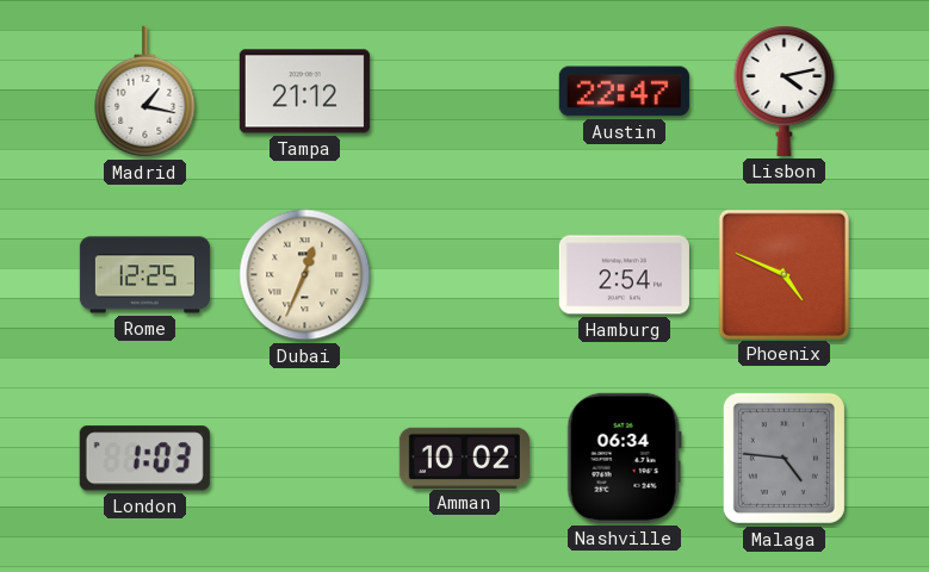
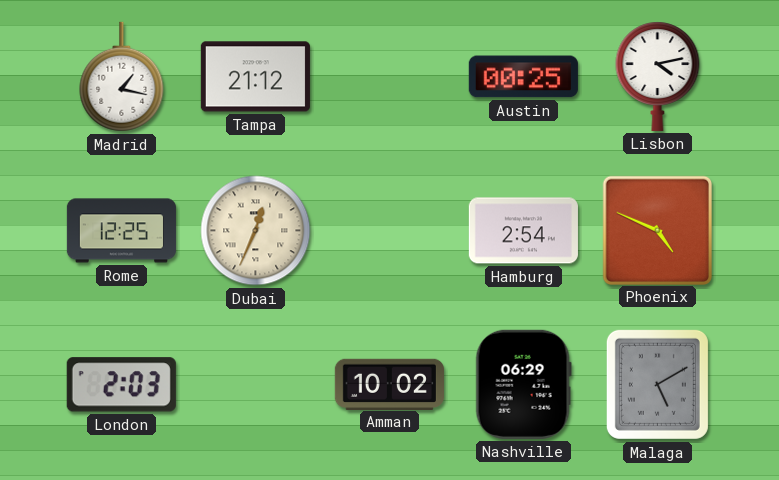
Austin: 22:47 -> 00:25
London: 1:03 -> 2:03
Nashville: 06:34 -> 06:29
Malaga: 4:46 -> 5:10
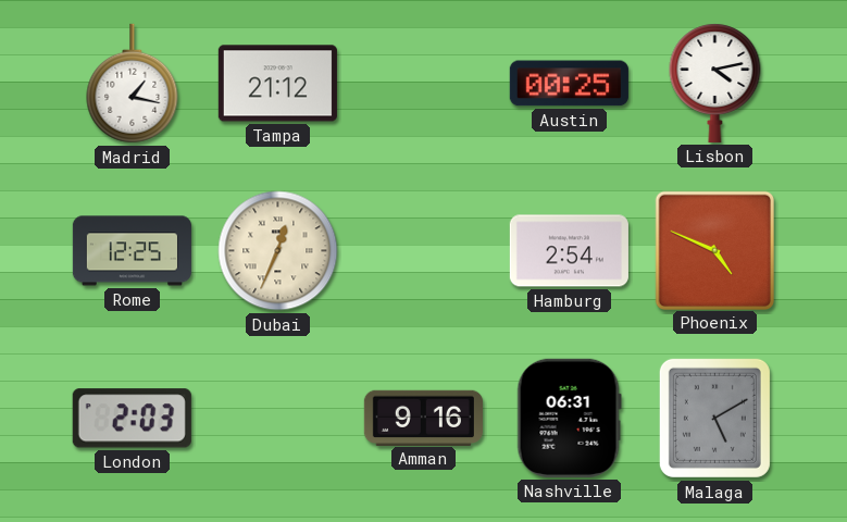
Amman: 10:02 -> 9:16
Nashville: 06:29 -> 06:31
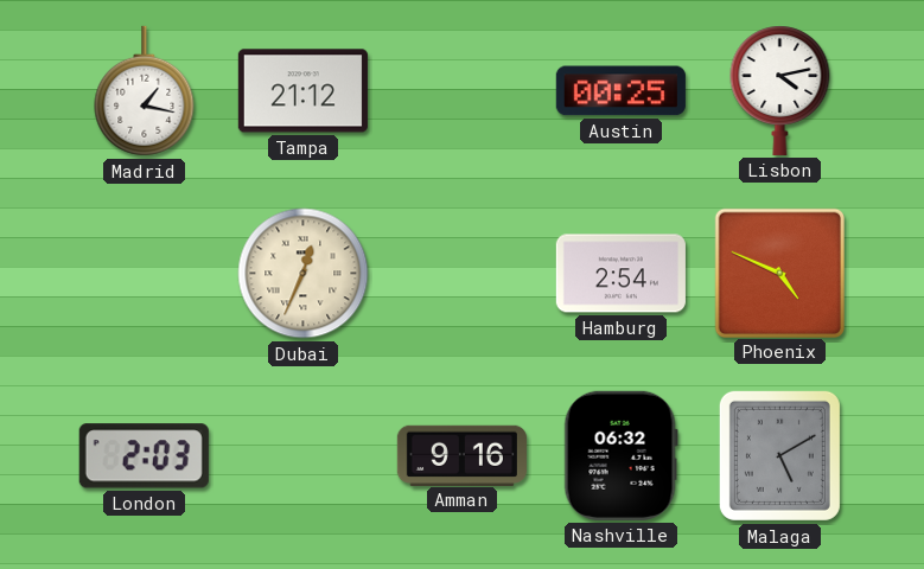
Rome: 12:25 -> none
Nashville: 06:31 -> 06:32
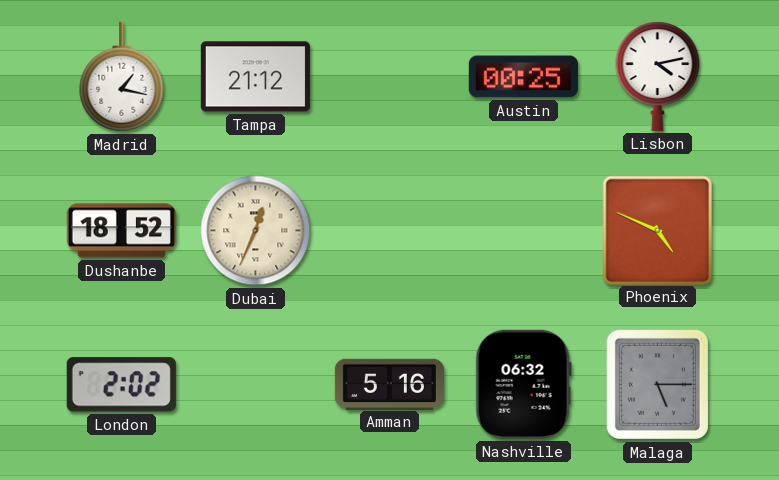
Dushanbe: none -> 18:52
Hamburg: 2:54 -> none
London: 2:03 -> 2:02
Amman: 9:16 -> 5:16
Malaga: 5:10 -> 5:15
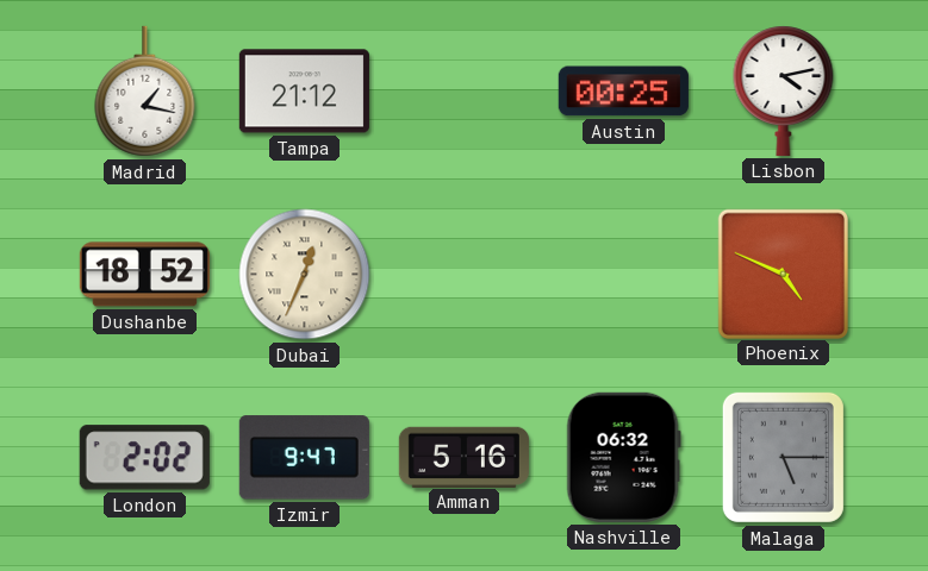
Izmir: none -> 9:47
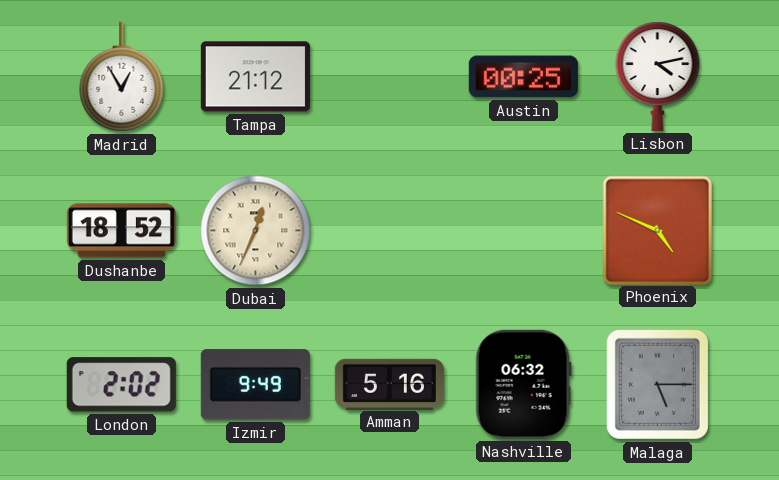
Madrid: 1:17 -> 12:55
Izmir: 9:47 -> 9:49
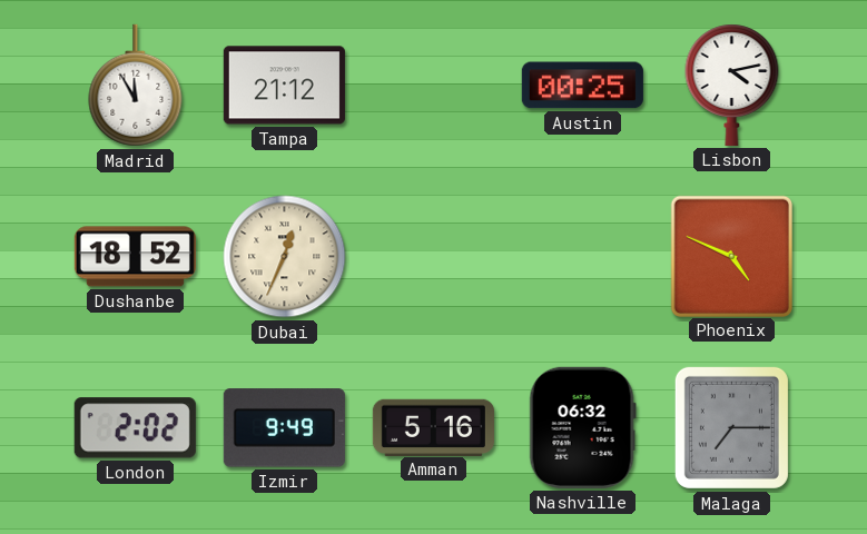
Madrid: 12:55 -> 11:55
Malaga: 5:15 -> 7:15
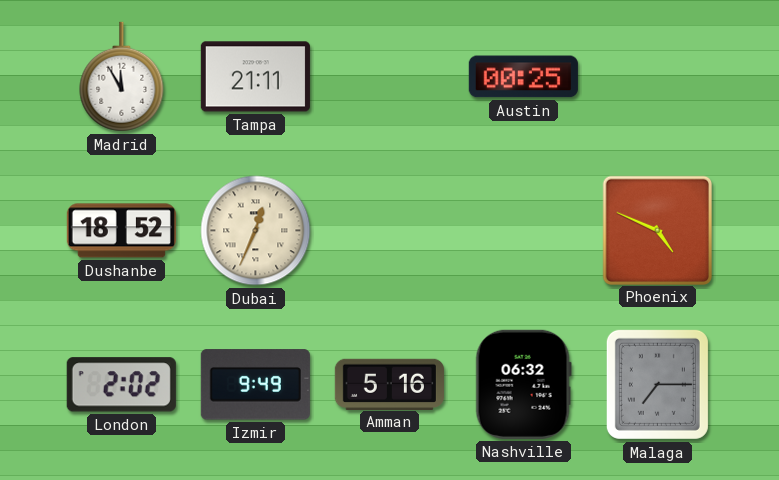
Tampa: 21:12 -> 21:11
Lisbon: 4:13 -> none
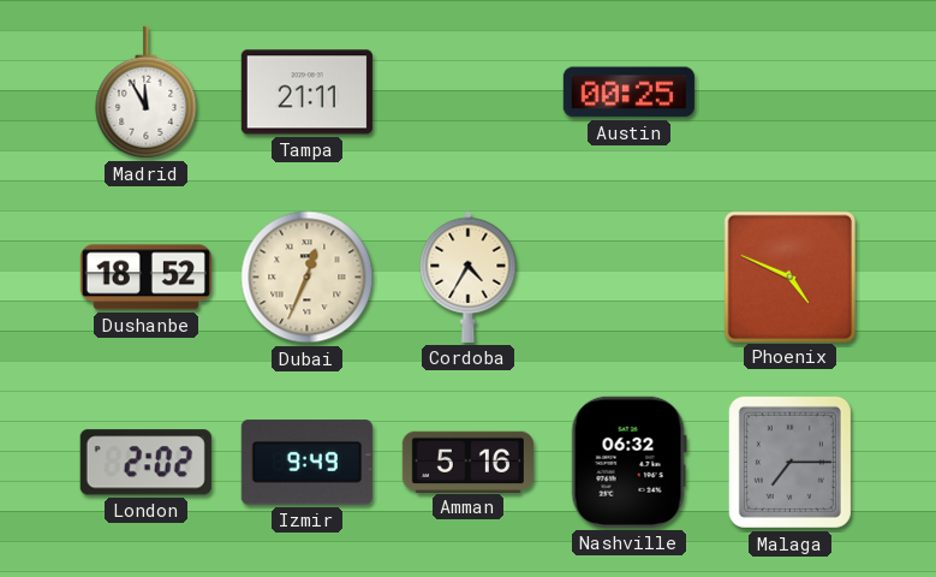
Cordoba: none -> 4:35
